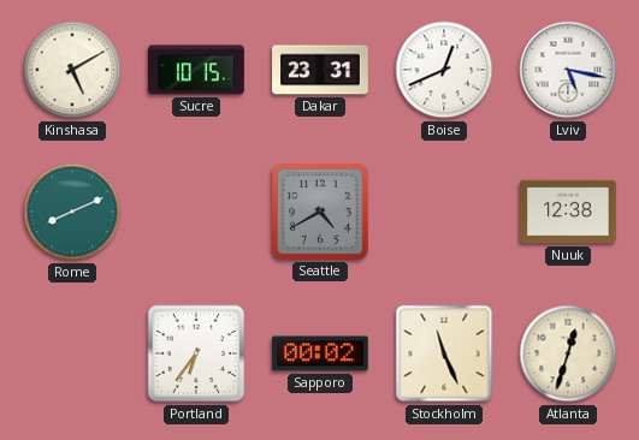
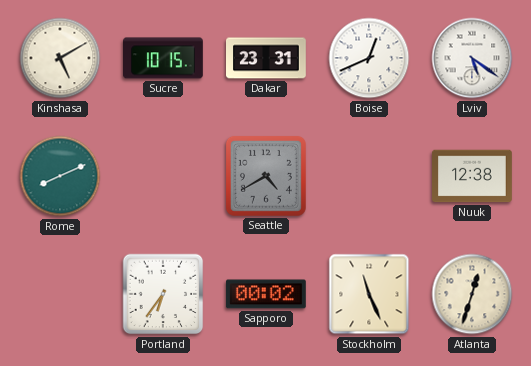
Lviv: 5:17 -> 5:21
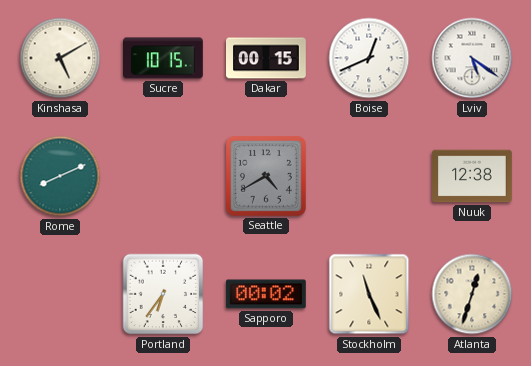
Dakar: 23:31 -> 00:15
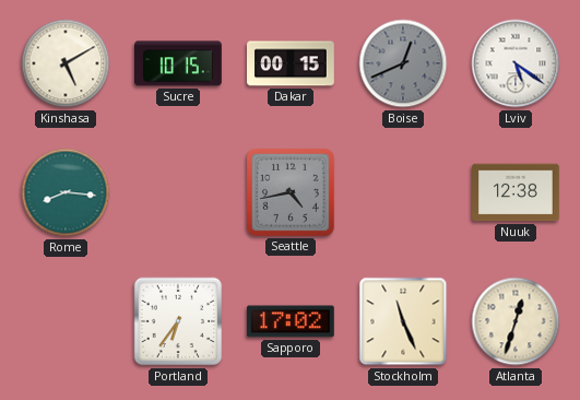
Boise dial: white -> grey
Rome: 8:11 -> 8:16
Seattle: 4:40 -> 4:43
Sapporo: 00:02 -> 17:02
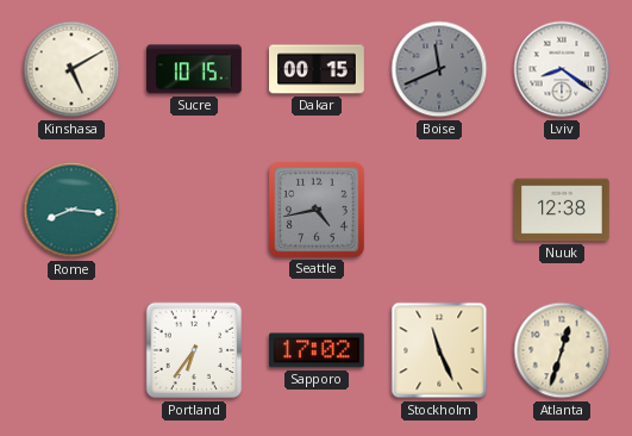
Boise: 12:41 -> 11:41
Lviv: 5:21 -> 8:21
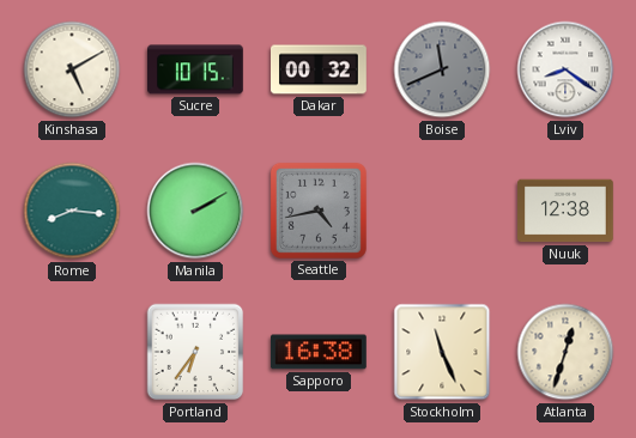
Dakar: 00:15 -> 00:32
Manila: none -> 2:10
Sapporo: 17:02 -> 16:38
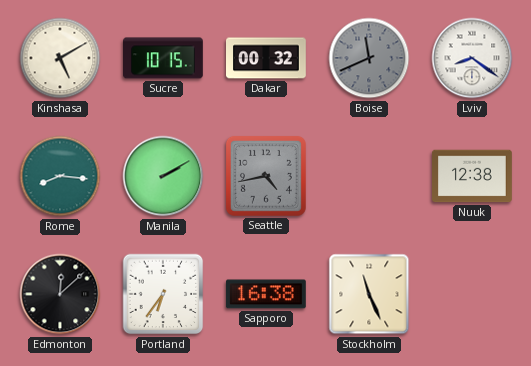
Edmonton: none -> 12:08
Atlanta: 12:33 -> none
